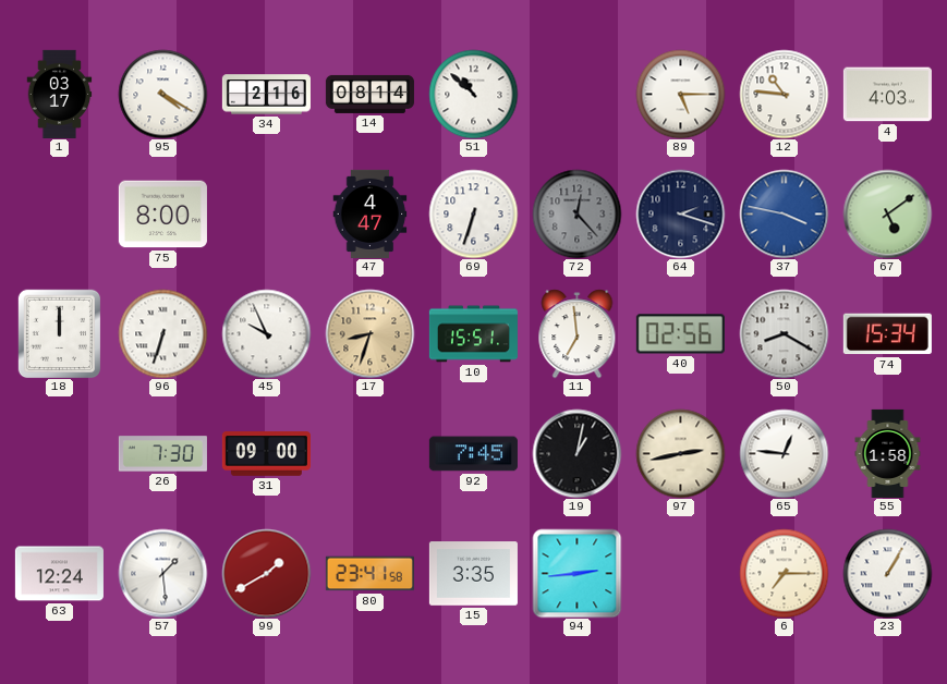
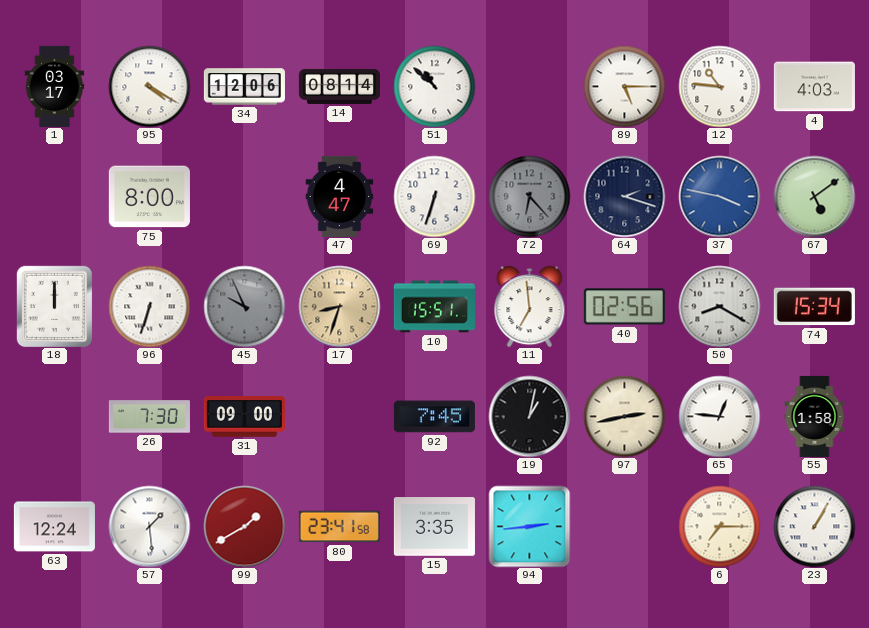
34: 2:16 -> 12:06
72: 12:23 -> 6:23
45 dial: white -> grey
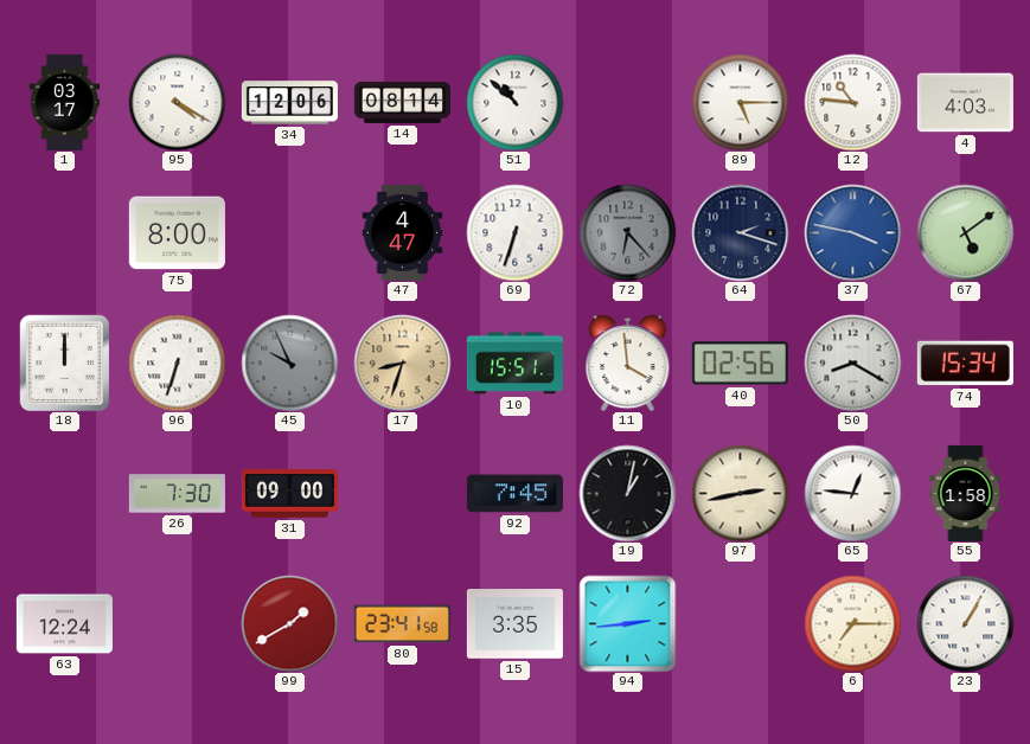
11: 6:59 -> 3:59
57: 1:29 -> none
